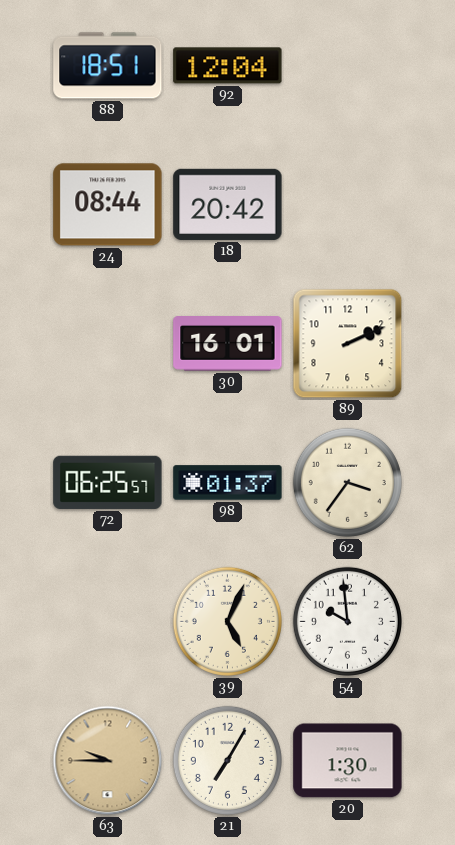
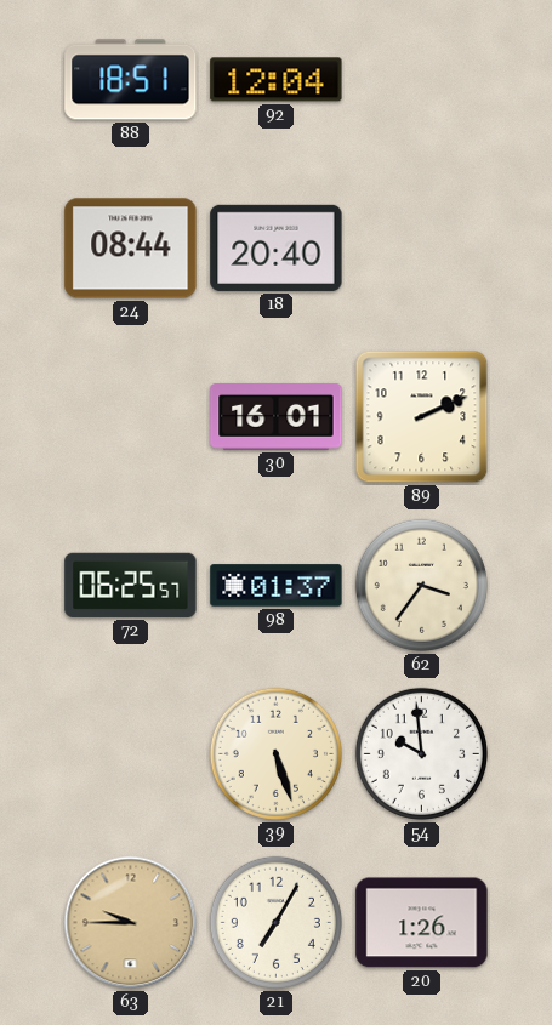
18: 20:42 -> 20:40
39: 5:04 -> 5:27
20: 1:30 -> 1:26
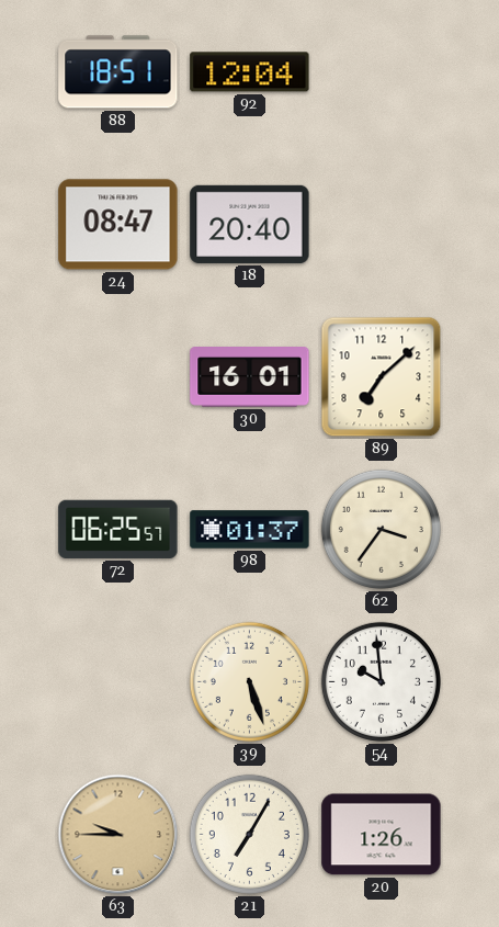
24: 08:44 -> 08:47
89: 2:11 -> 7:08
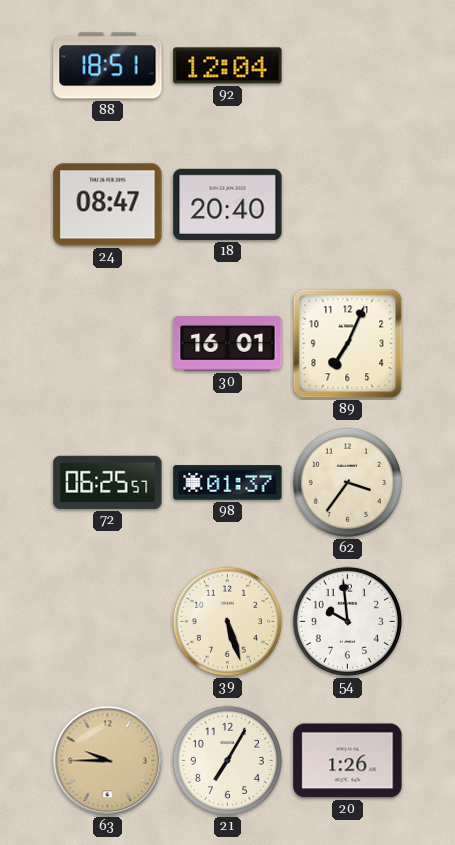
89: 7:08 -> 7:04
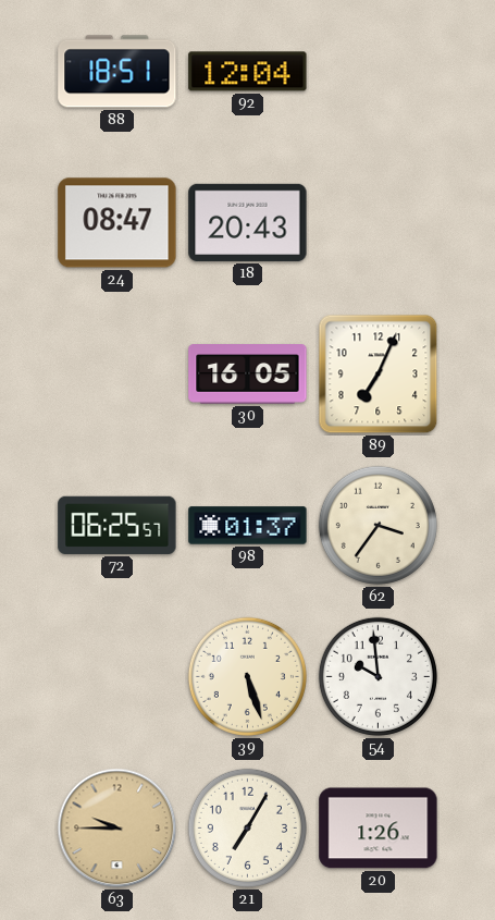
18: 20:40 -> 20:43
30: 16:01 -> 16:05
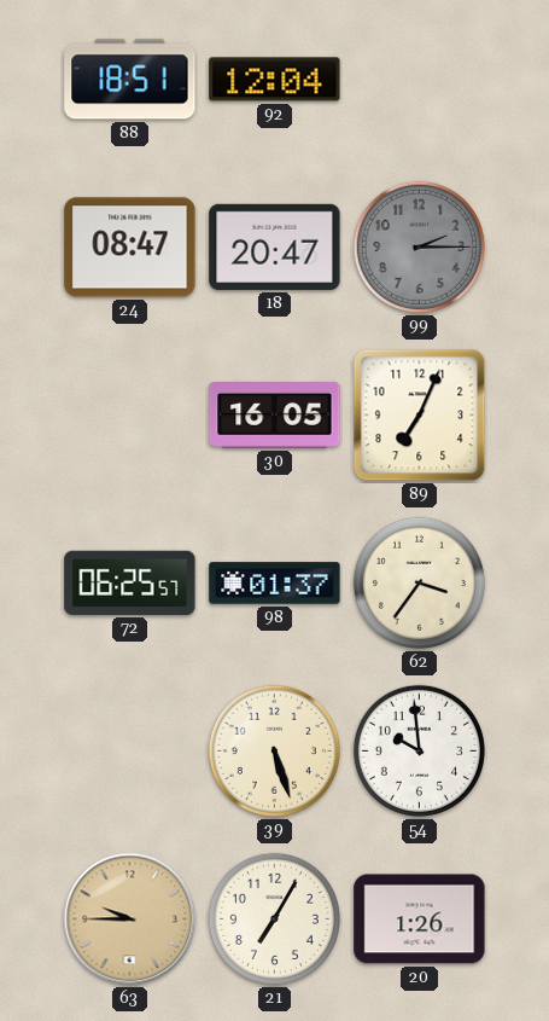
18: 20:43 -> 20:47
99: none -> 2:15
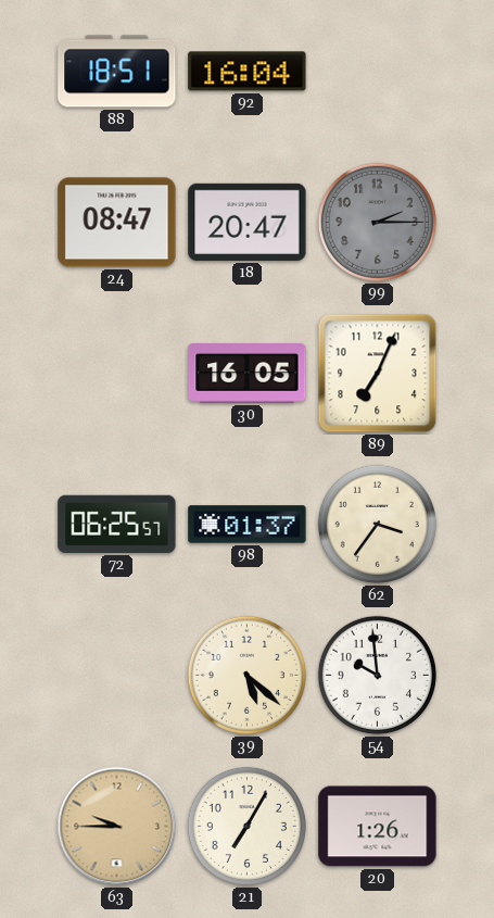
92: 12:04 -> 16:04
39: 5:27 -> 5:22
